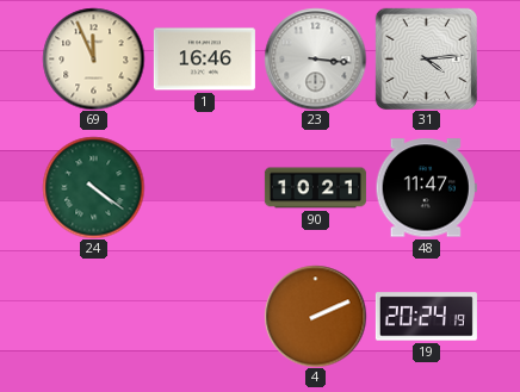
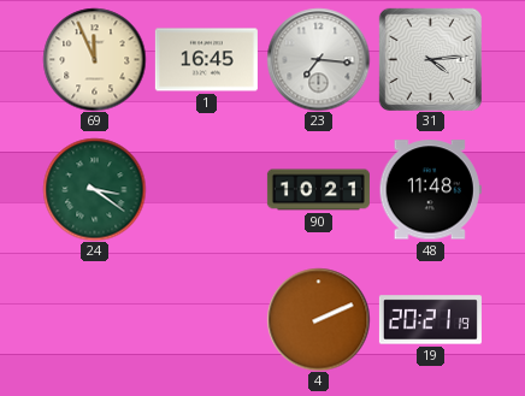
1: 16:46 -> 16:45
23: 3:16 -> 7:16
24: 4:21 -> 3:21
48: 11:47 -> 11:48
19: 20:24 -> 20:21
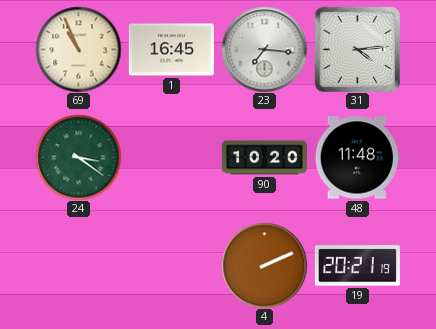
69: 11:56 -> 10:56
90: 10:21 -> 10:20
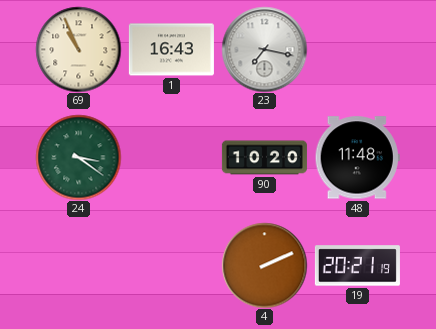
1: 16:45 -> 16:43
23: 7:16 -> 7:17
31: 4:14 -> none
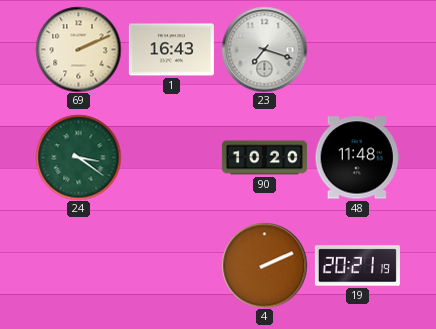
69: 10:56 -> 2:11
23: 7:17 -> 7:18
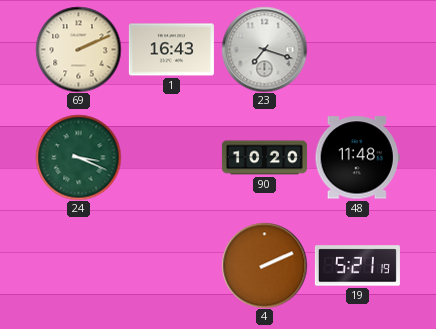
24: 3:21 -> 3:19
19: 20:21 -> 5:21
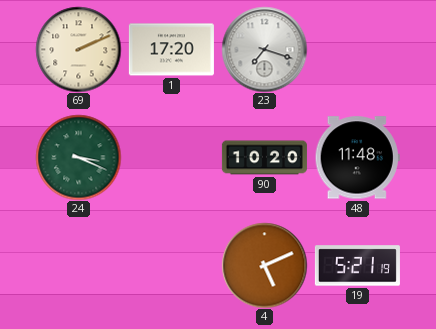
1: 16:43 -> 17:20
4: 2:11 -> 5:11
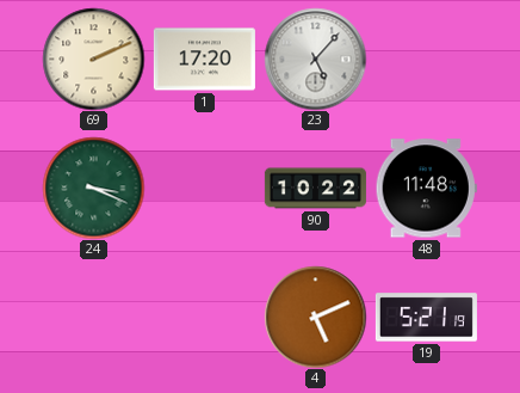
23: 7:18 -> 5:07
90: 10:20 -> 10:22
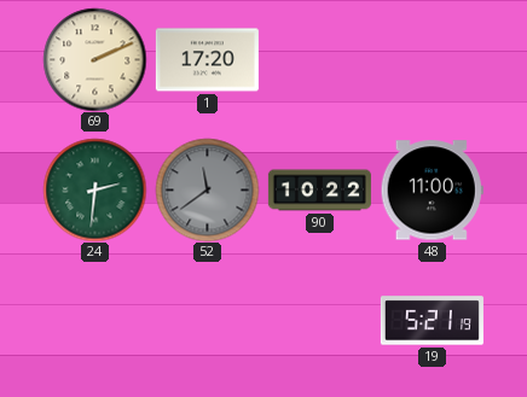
23: 5:07 -> none
24: 3:19 -> 2:31
52: none -> 11:39
48: 11:48 -> 11:00
4: 5:11 -> none
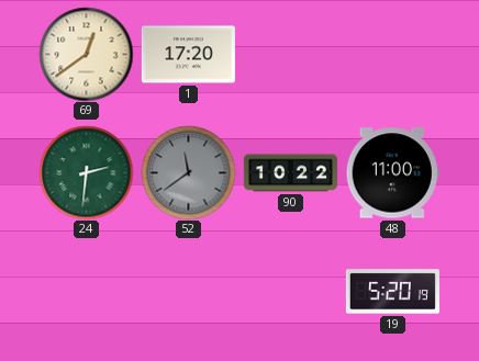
69: 2:11 -> 12:39
19: 5:21 -> 5:20
